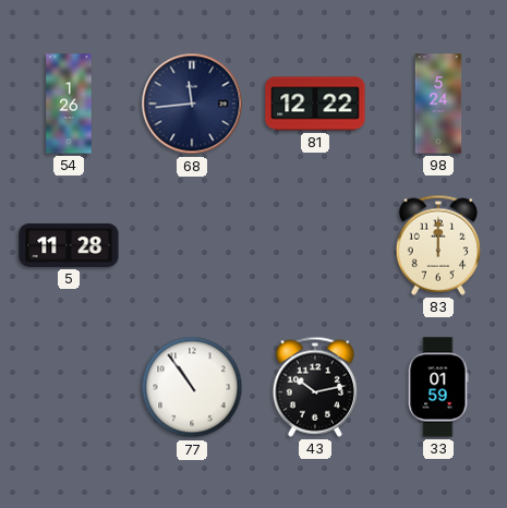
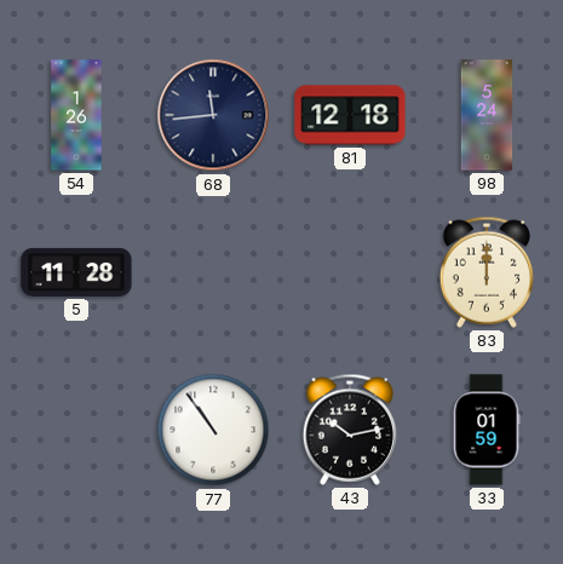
81: 12:22 -> 12:18
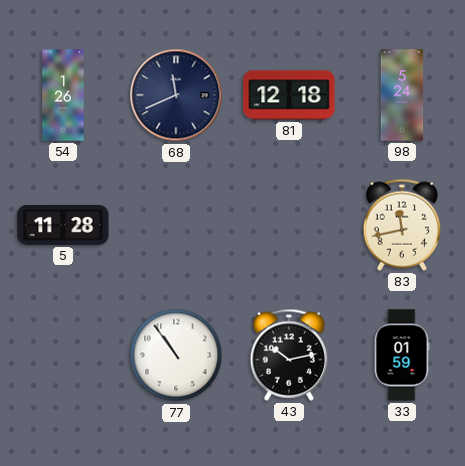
68: 11:44 -> 11:41
83: 12:00 -> 11:43
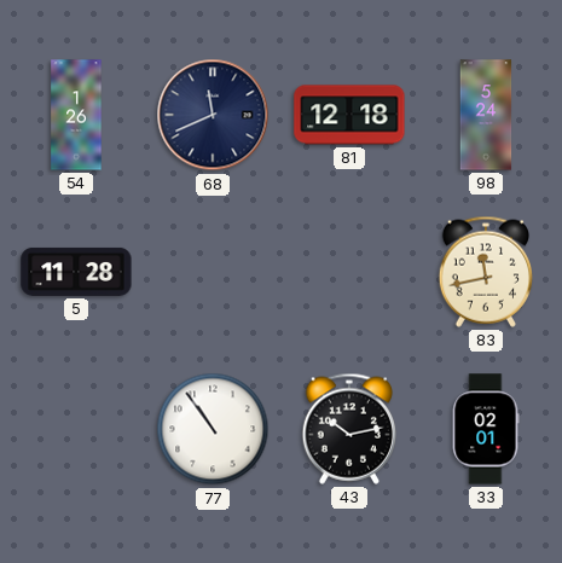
33: 01:59 -> 02:01
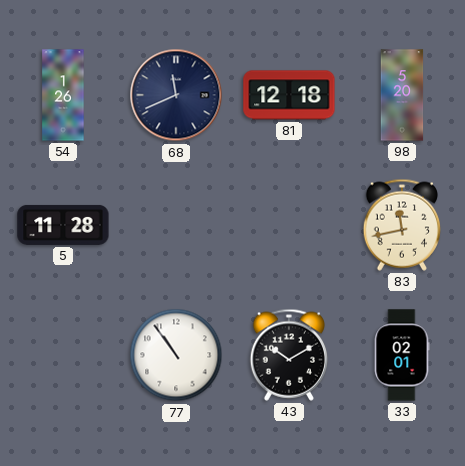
98: 5:24 -> 5:20
43: 10:13 -> 10:10
